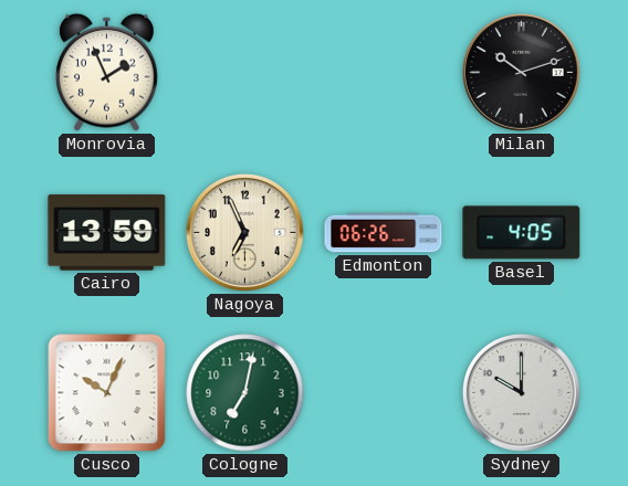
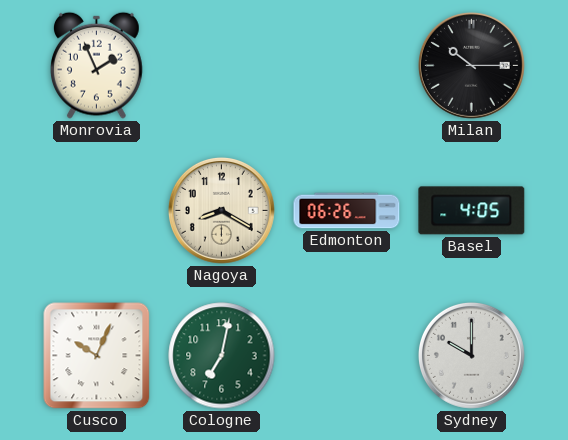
Milan: 10:12 -> 10:15
Cairo: 13:59 -> none
Nagoya: 6:56 -> 8:20
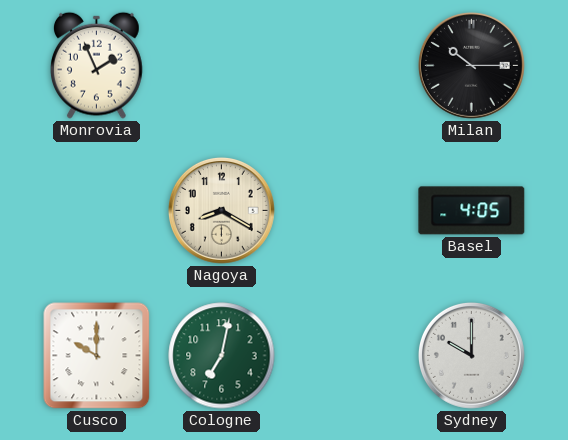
Edmonton: 06:26 -> none
Cusco: 10:04 -> 10:00
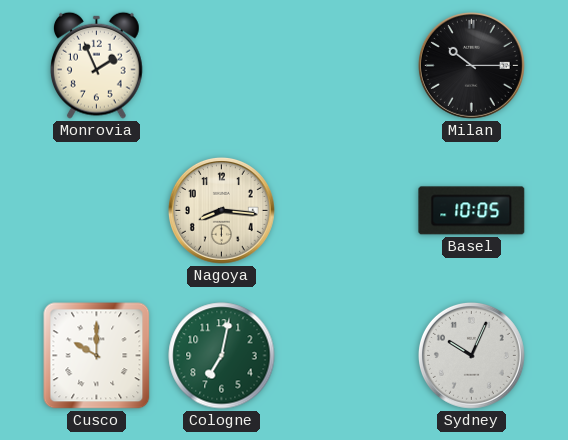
Nagoya: 8:20 -> 8:16
Basel: 4:05 -> 10:05
Sydney: 10:00 -> 10:04
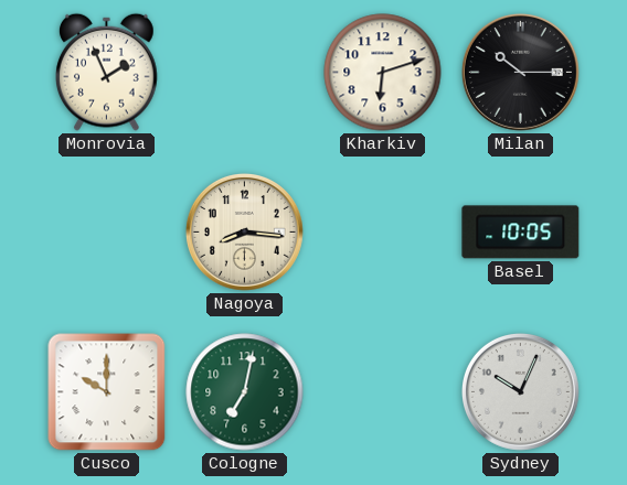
Kharkiv: none -> 6:12
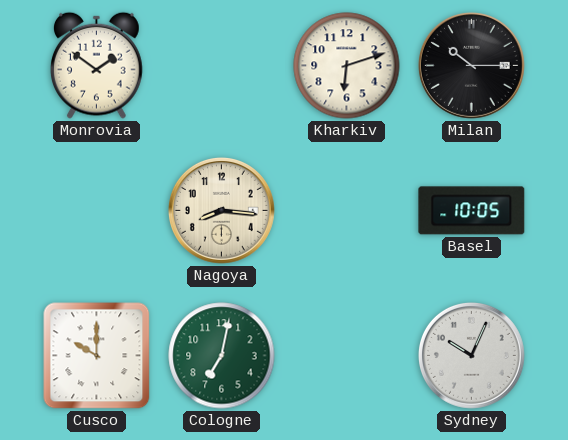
Monrovia: 1:56 -> 1:51
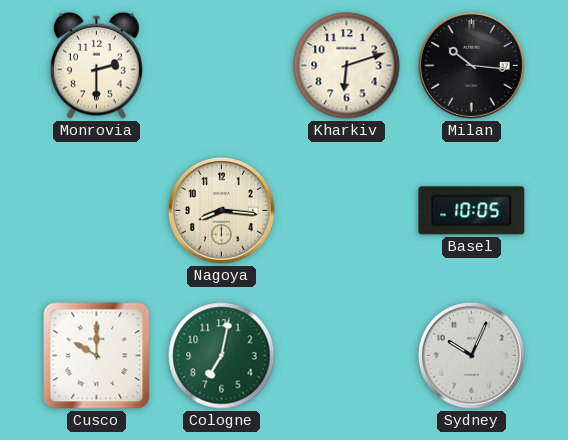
Monrovia: 1:51 -> 2:30
Milan: 10:15 -> 10:16
